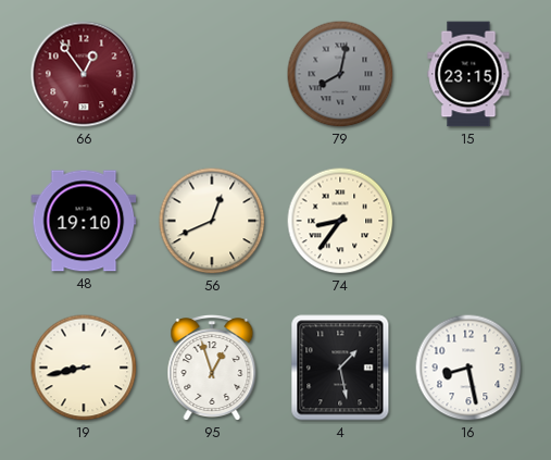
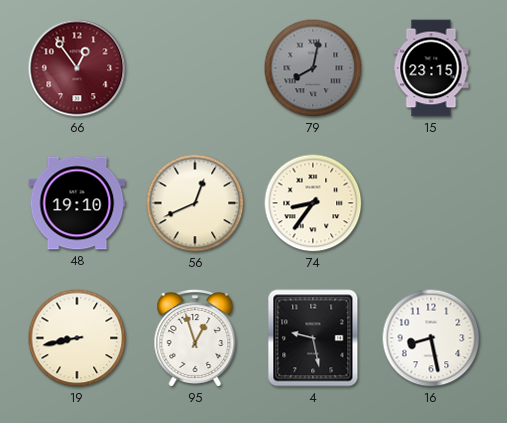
4: 1:28 -> 9:28
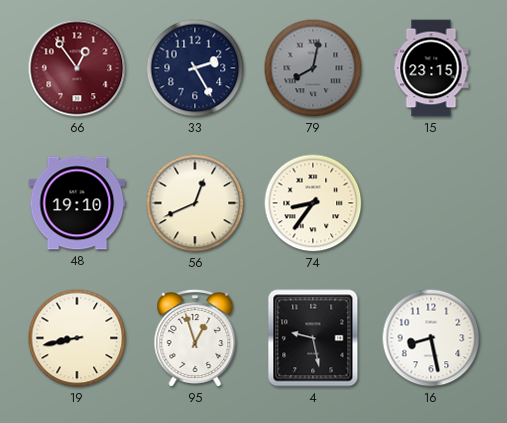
33: none -> 2:25
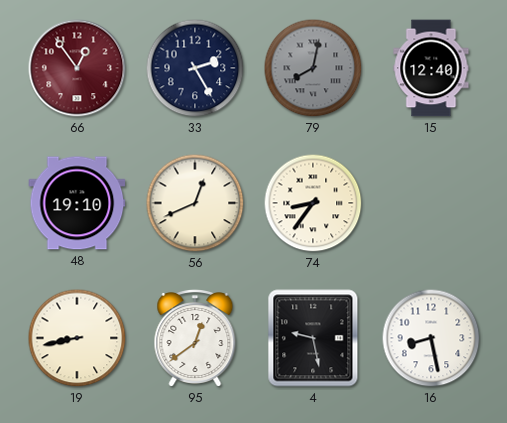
15: 23:15 -> 12:40
95: 12:57 -> 12:39
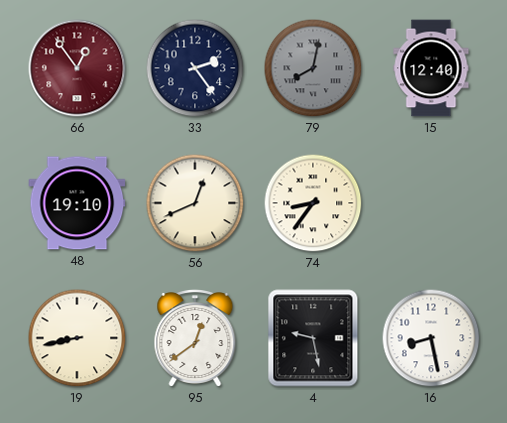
33: 2:25 -> 2:24
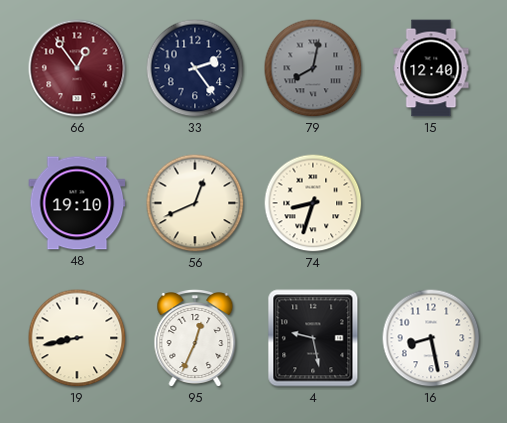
74: 8:36 -> 8:33
95: 12:39 -> 12:34
